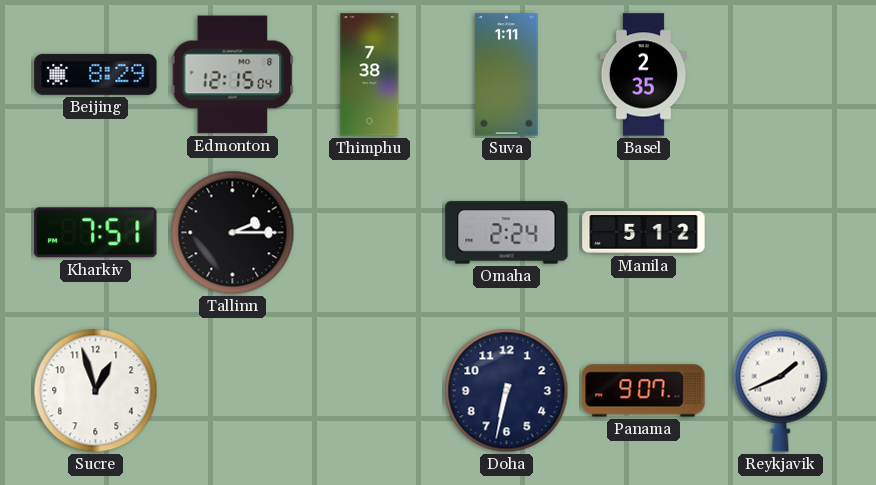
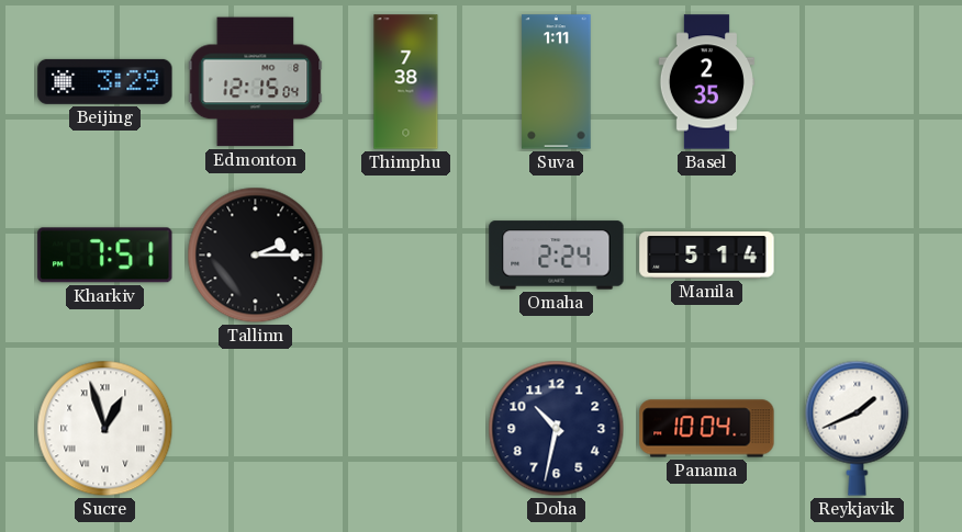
Beijing: 8:29 -> 3:29
Manila: 5:12 -> 5:14
Sucre numerals: Arabic -> Roman
Doha: 6:32 -> 10:32
Panama: 9:07 -> 10:04
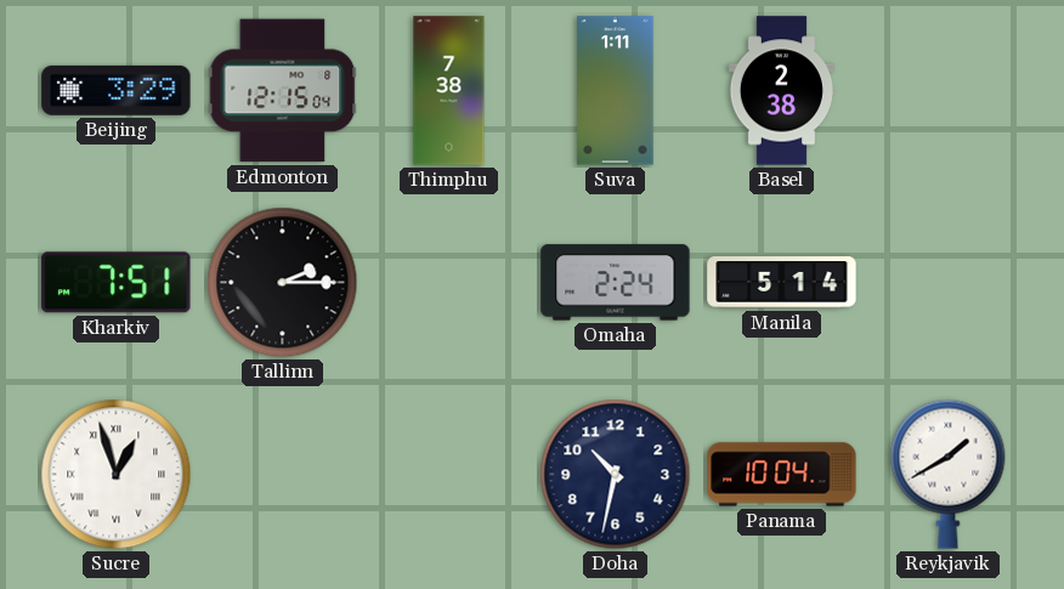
Basel: 2:35 -> 2:38
Reykjavik: 1:41 -> 1:40
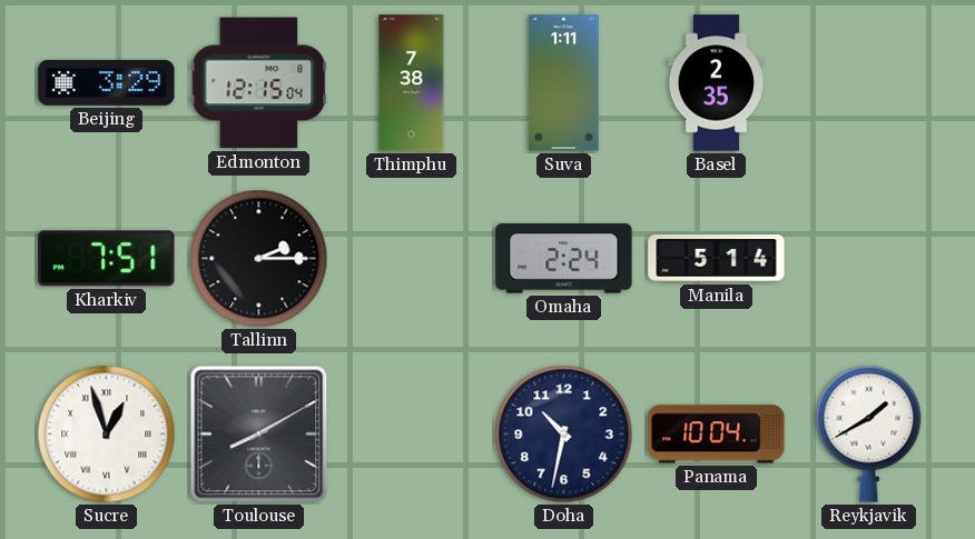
Basel: 2:38 -> 2:35
Toulouse: none -> 8:10
